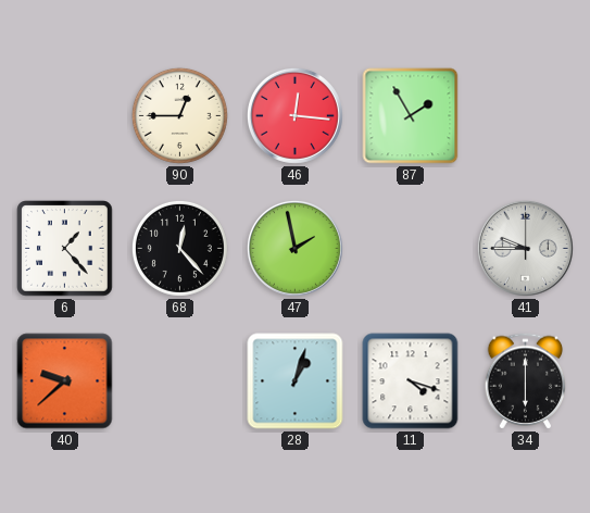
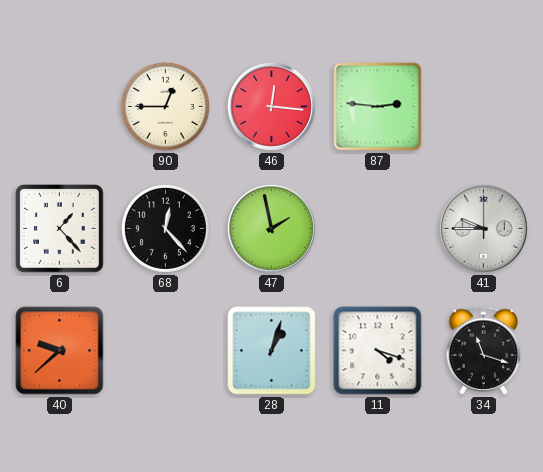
87: 1:55 -> 2:46
34: 6:00 -> 11:18
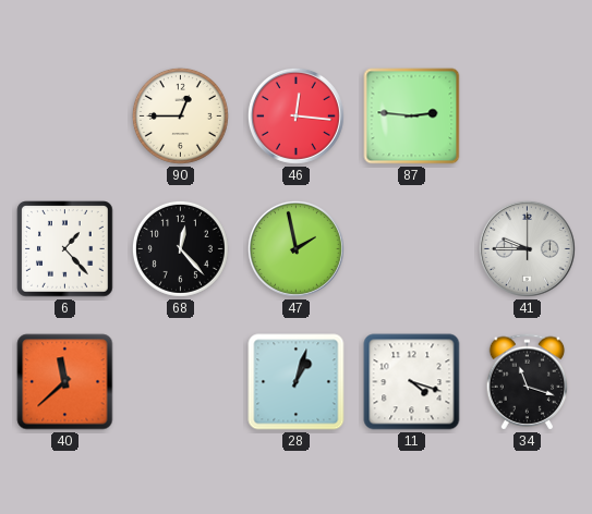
40: 9:38 -> 11:38
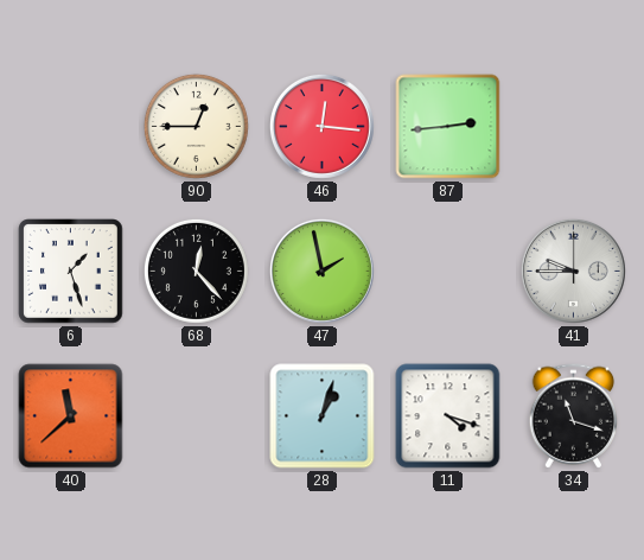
87: 2:46 -> 2:44
6: 1:23 -> 1:27
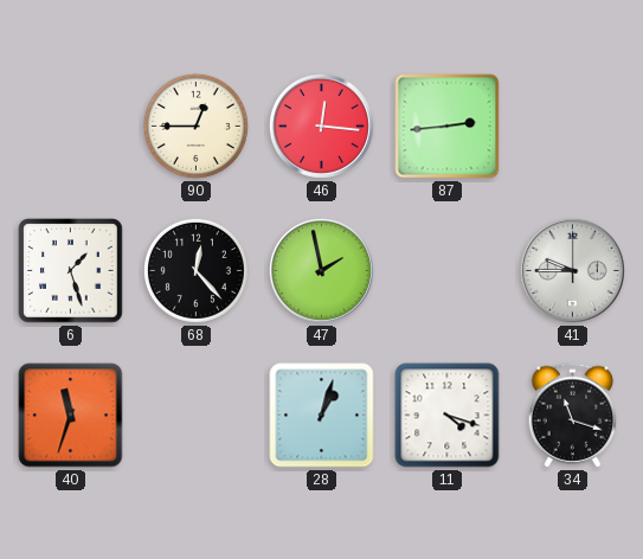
40: 11:38 -> 11:33
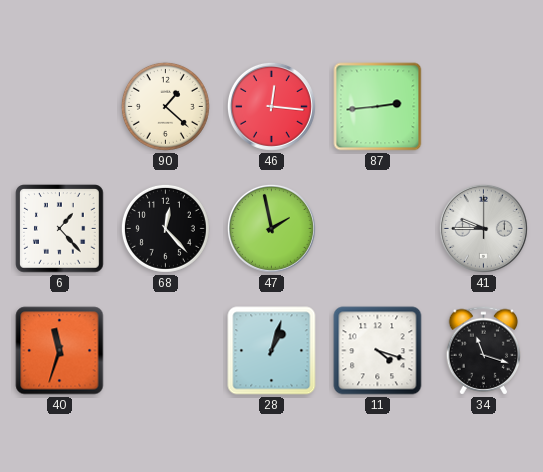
90: 12:45 -> 1:22
6: 1:27 -> 1:23
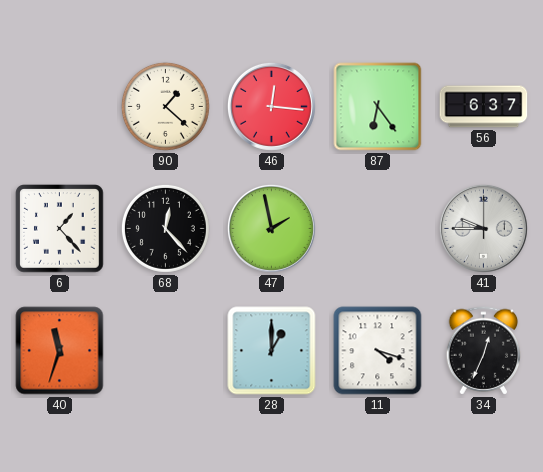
87: 2:44 -> 6:24
56: none -> 6:37
28: 1:03 -> 1:00
34: 11:18 -> 12:34
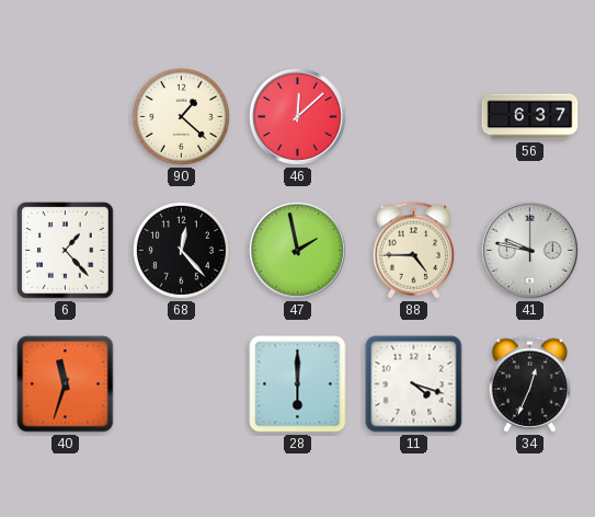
46: 12:16 -> 12:08
87: 6:24 -> none
88: none -> 4:45
41: 9:45 -> 9:47
28: 1:00 -> 6:00
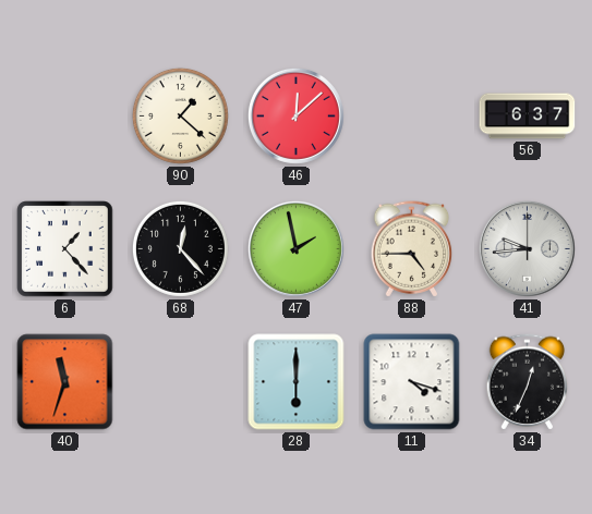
41: 9:47 -> 9:44
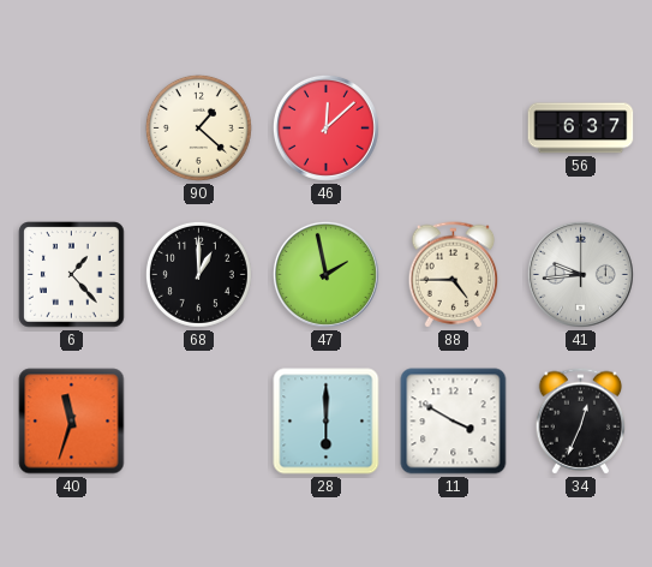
68: 12:23 -> 1:00
11: 4:18 -> 3:50
